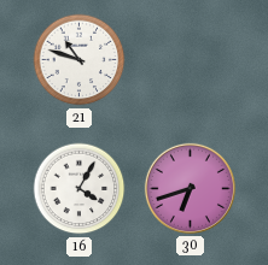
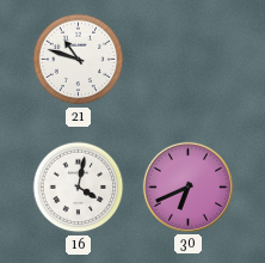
16: 4:05 -> 4:02
30: 6:42 -> 6:41
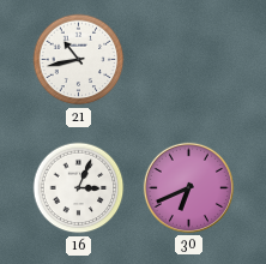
21: 10:48 -> 10:43
16: 4:02 -> 3:04
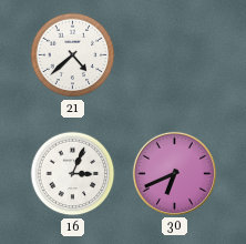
21: 10:43 -> 4:38
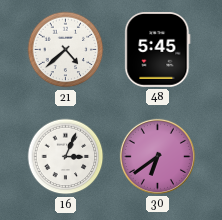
48: none -> 5:45
30: 6:41 -> 6:39
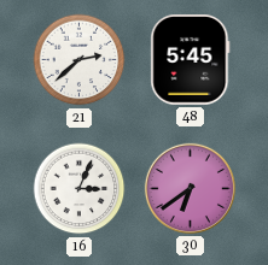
21: 4:38 -> 2:38
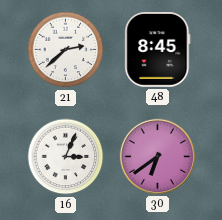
48: 5:45 -> 8:45
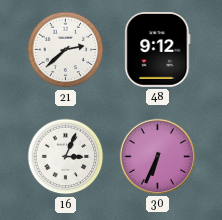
48: 8:45 -> 9:12
30: 6:39 -> 6:34
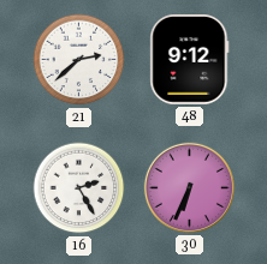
16: 3:04 -> 2:25
